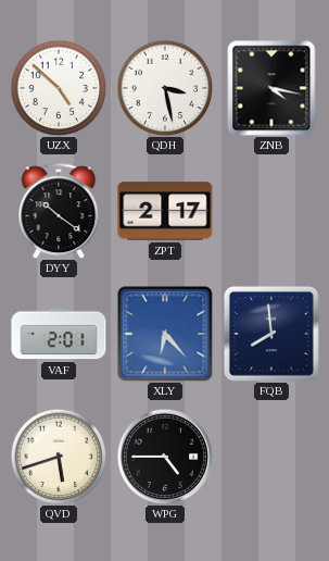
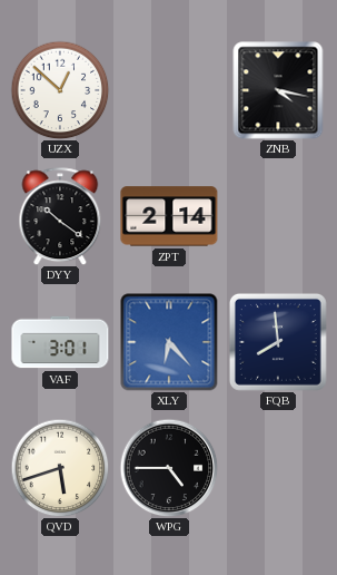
UZX: 4:52 -> 12:52
QDH: 3:28 -> none
ZPT: 2:17 -> 2:14
VAF: 2:01 -> 3:01
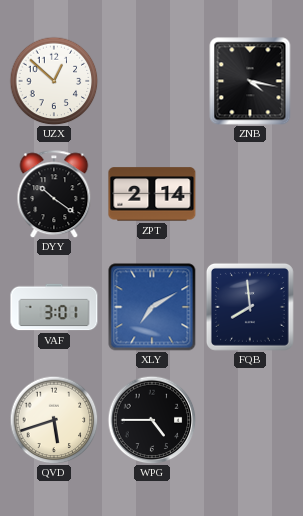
XLY: 6:23 -> 7:10
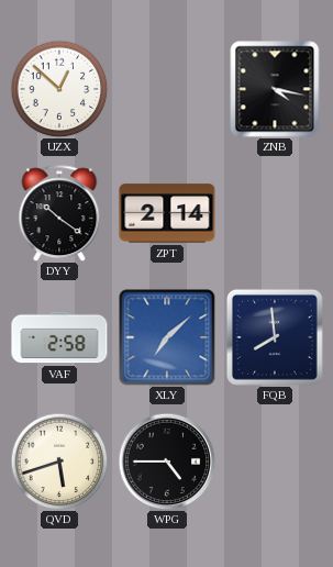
VAF: 3:01 -> 2:58
XLY: 7:10 -> 7:08
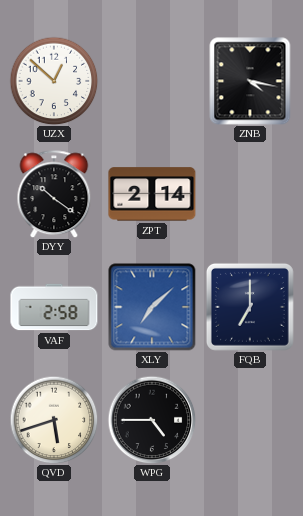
FQB: 7:59 -> 7:00
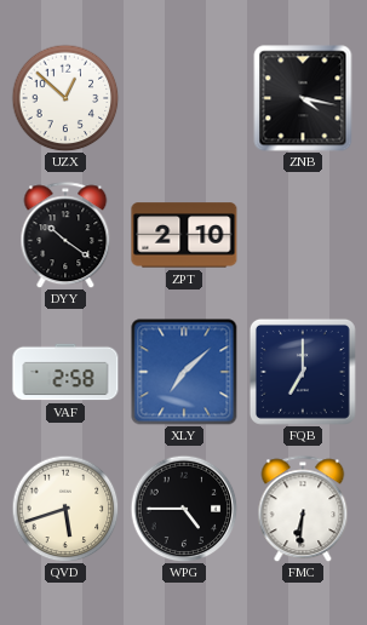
ZPT: 2:14 -> 2:10
FMC: none -> 6:31
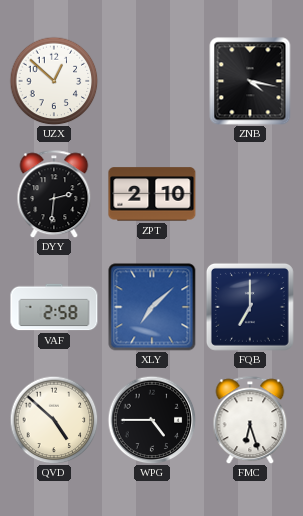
DYY: 10:21 -> 2:31
QVD: 5:42 -> 4:52
FMC: 6:31 -> 6:27
